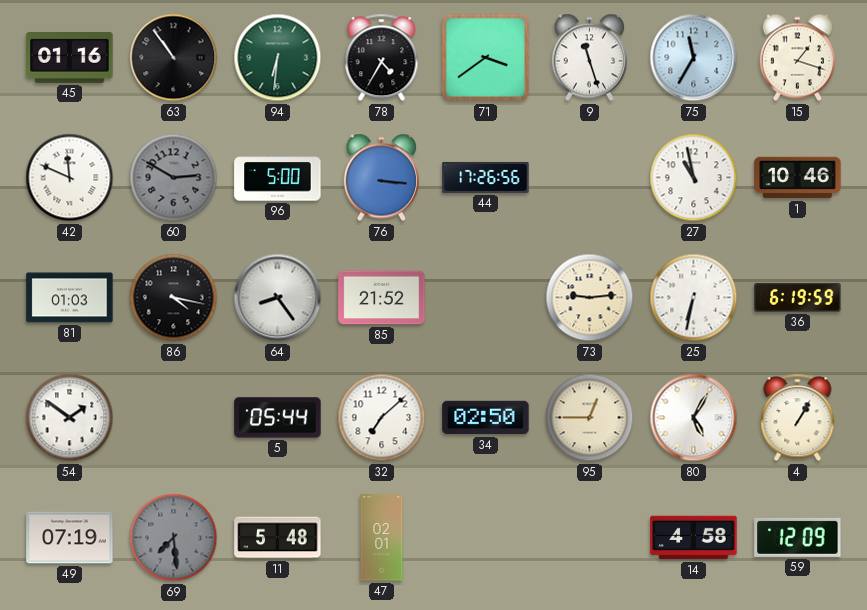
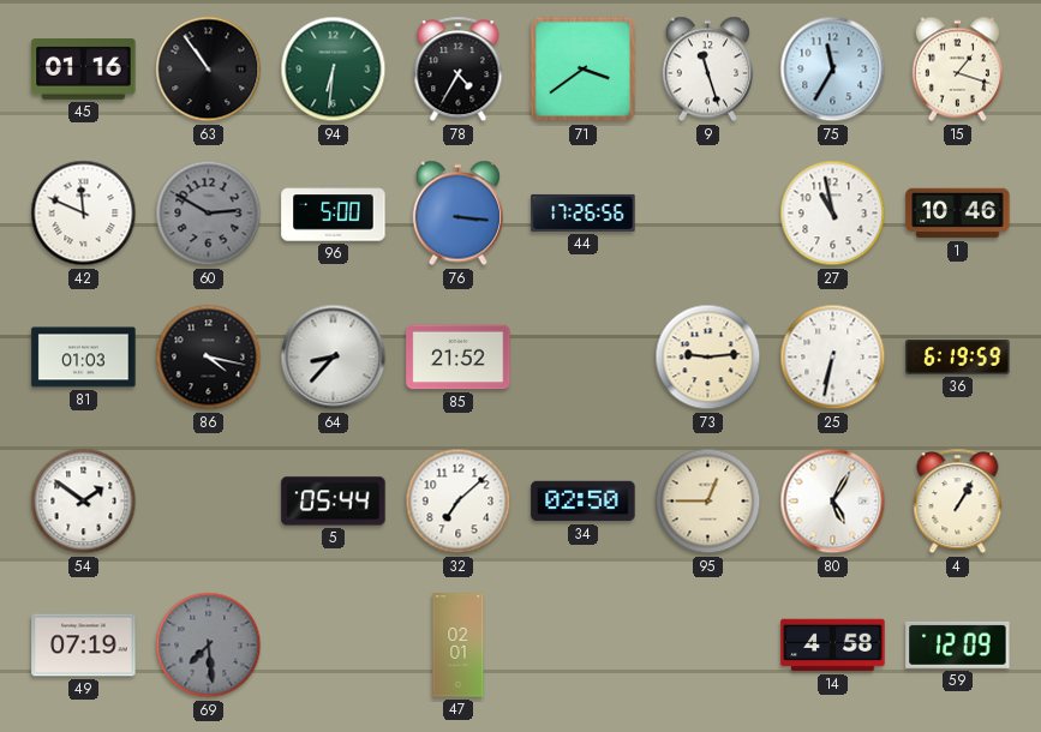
64: 8:24 -> 8:37
11: 5:48 -> none
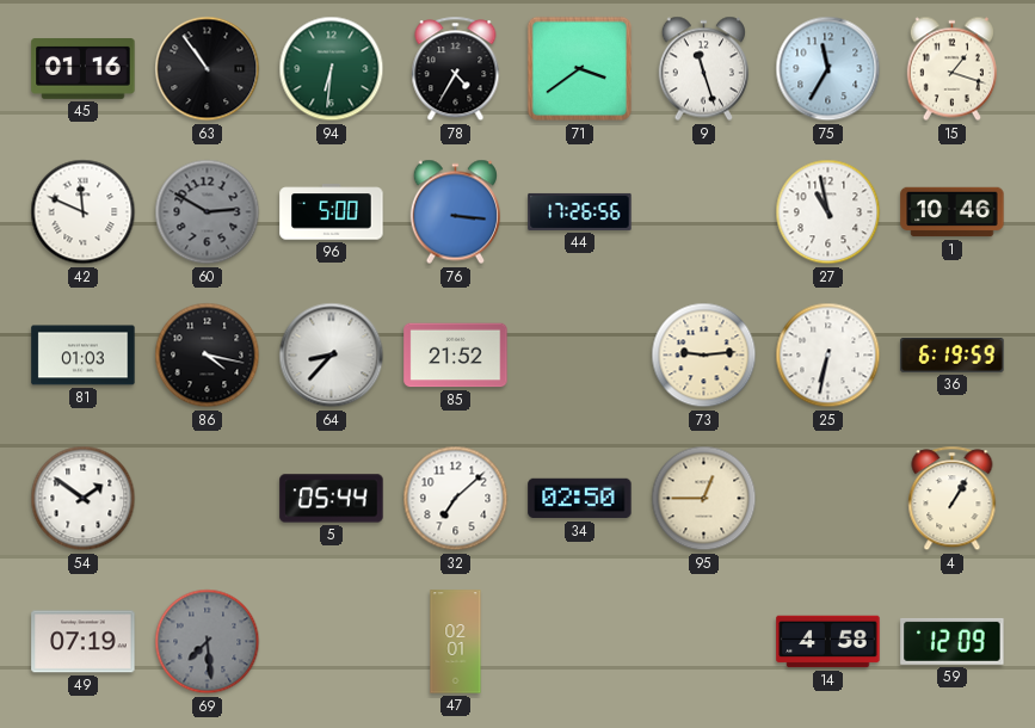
80: 5:05 -> none
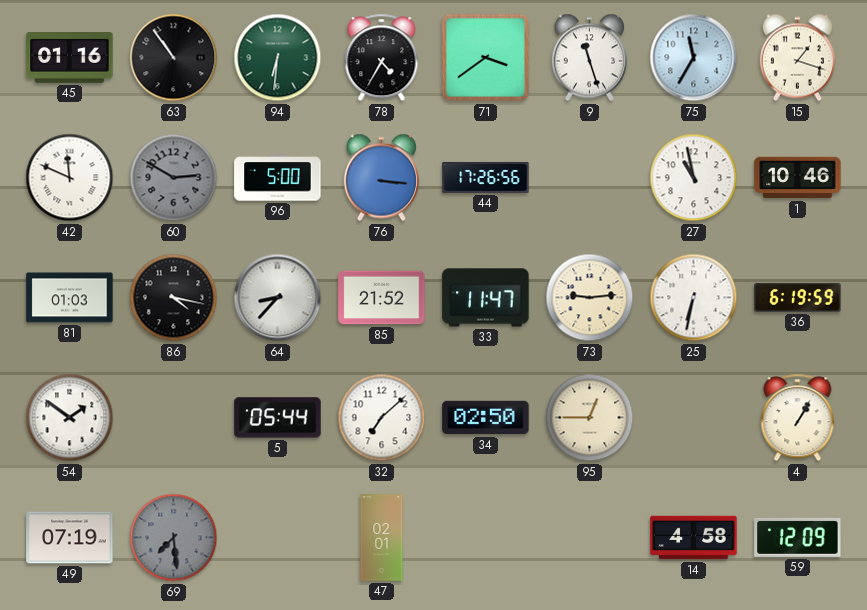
33: none -> 11:47
